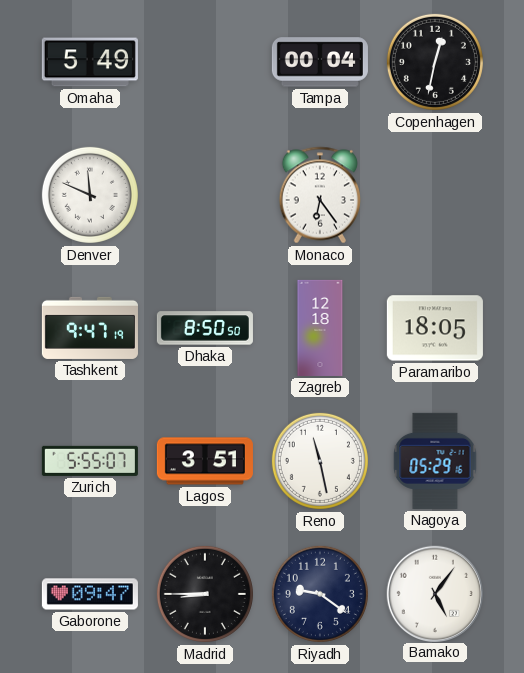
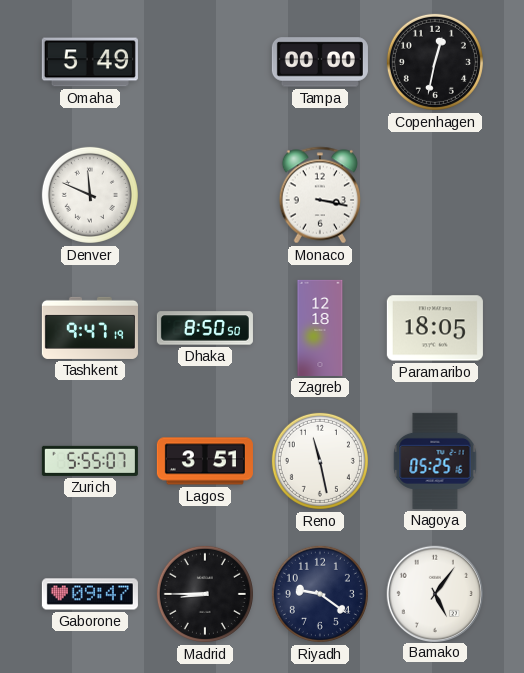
Tampa: 00:04 -> 00:00
Monaco: 6:24 -> 3:17
Nagoya: 05:29 -> 05:25
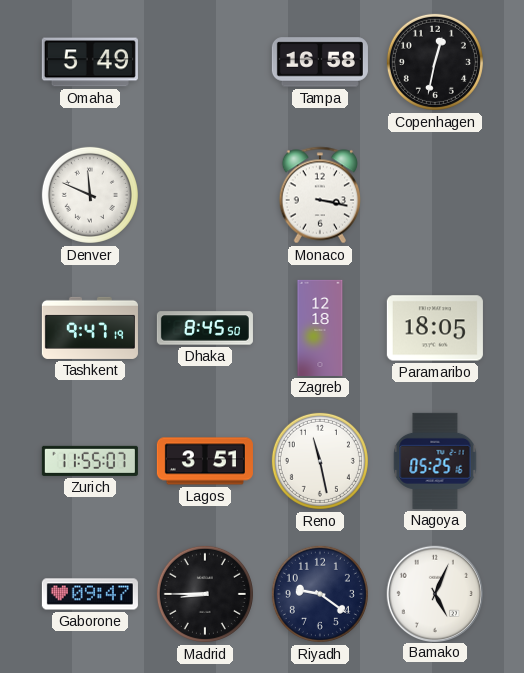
Tampa: 00:00 -> 16:58
Dhaka: 8:50 -> 8:45
Zurich: 5:55 -> 11:55
Bamako: 5:06 -> 5:04
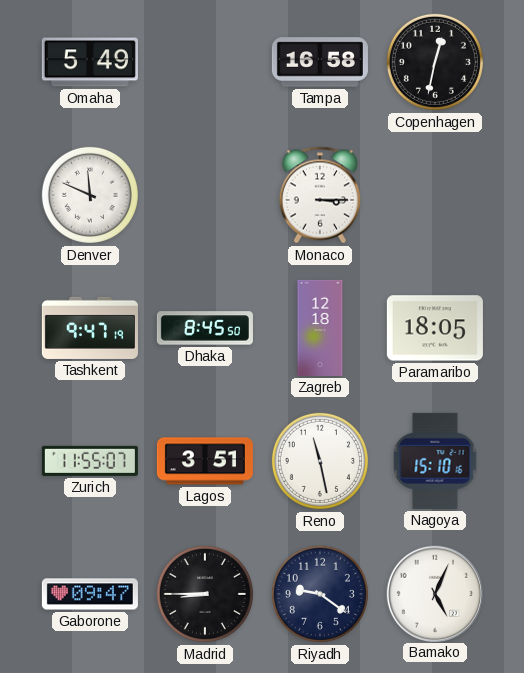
Monaco: 3:17 -> 3:15
Nagoya: 05:25 -> 15:10
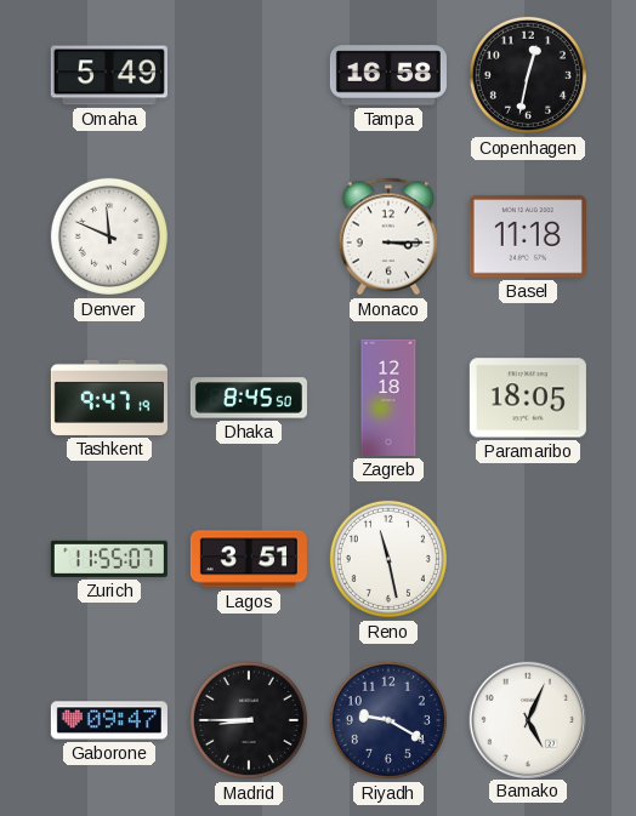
Basel: none -> 11:18
Nagoya: 15:10 -> none
Riyadh: 9:21 -> 9:20
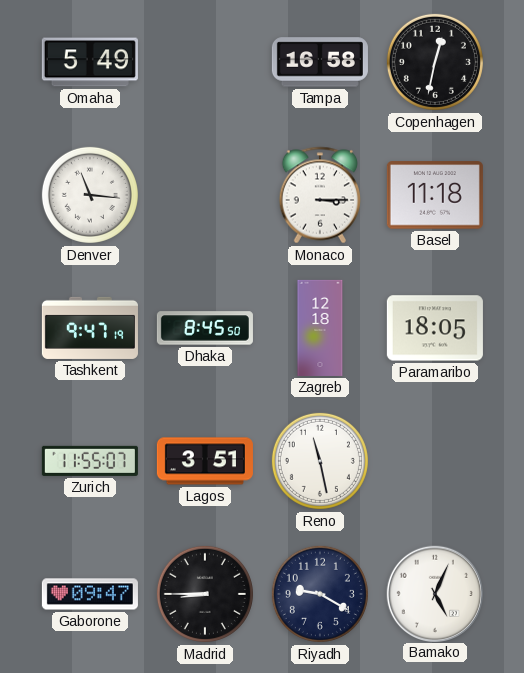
Denver: 11:49 -> 11:16
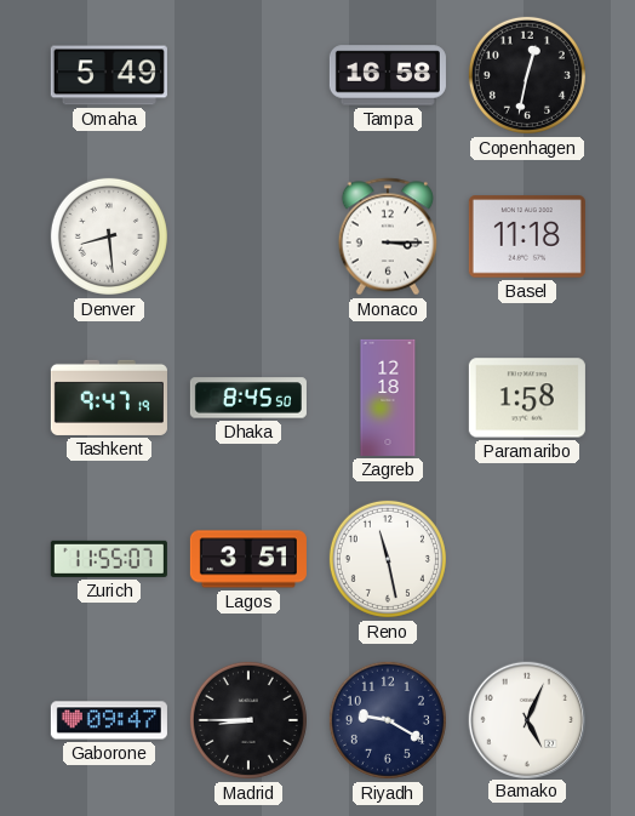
Denver: 11:16 -> 8:29
Paramaribo: 18:05 -> 1:58
